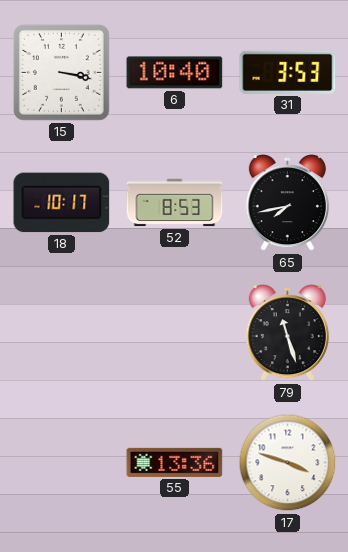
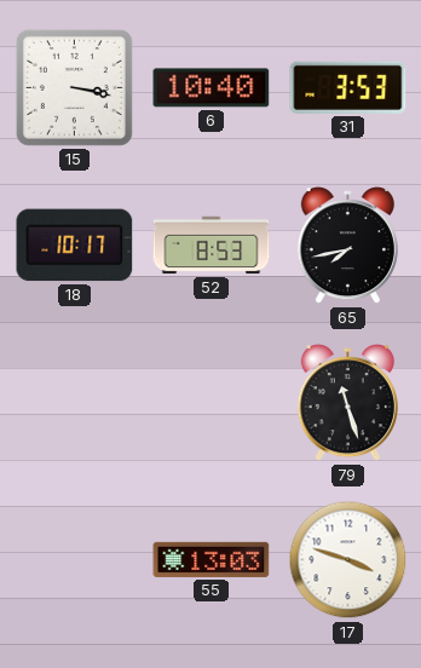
55: 13:36 -> 13:03
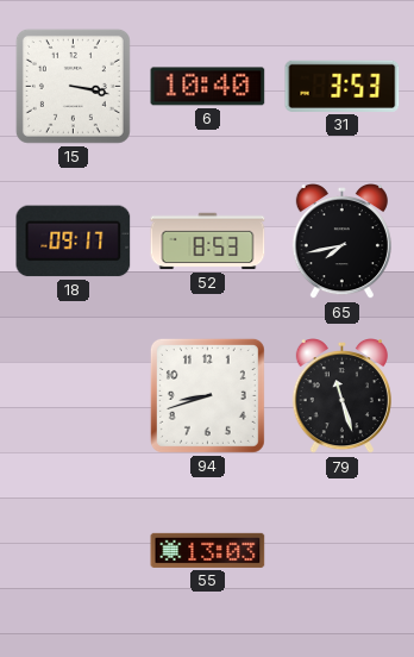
18: 10:17 -> 09:17
94: none -> 8:42
17: 3:48 -> none
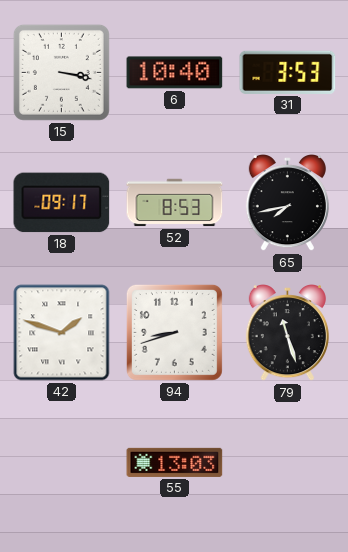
42: none -> 1:48
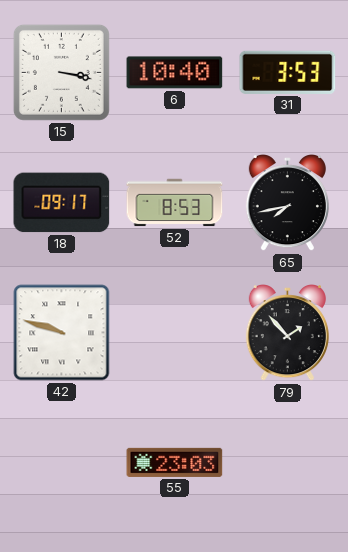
42: 1:48 -> 9:48
94: 8:42 -> none
79: 11:27 -> 1:53
55: 13:03 -> 23:03
